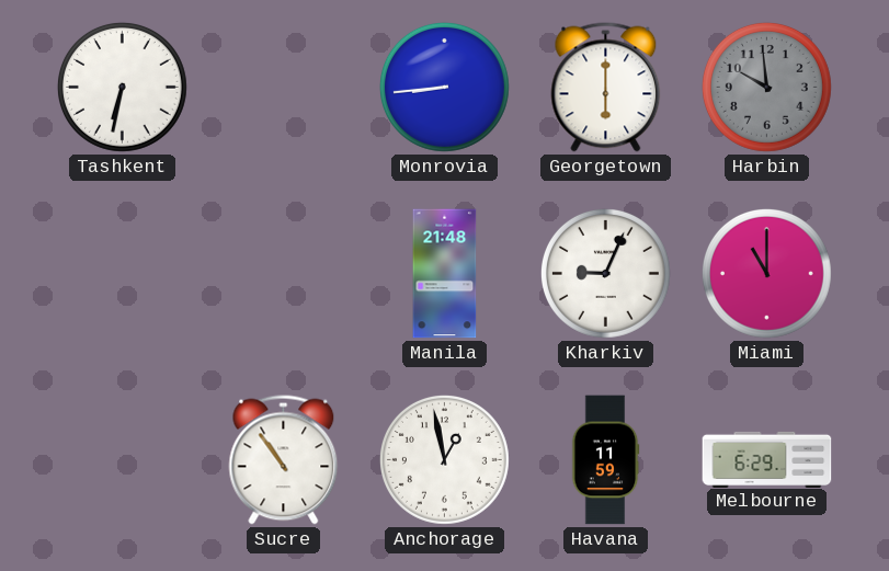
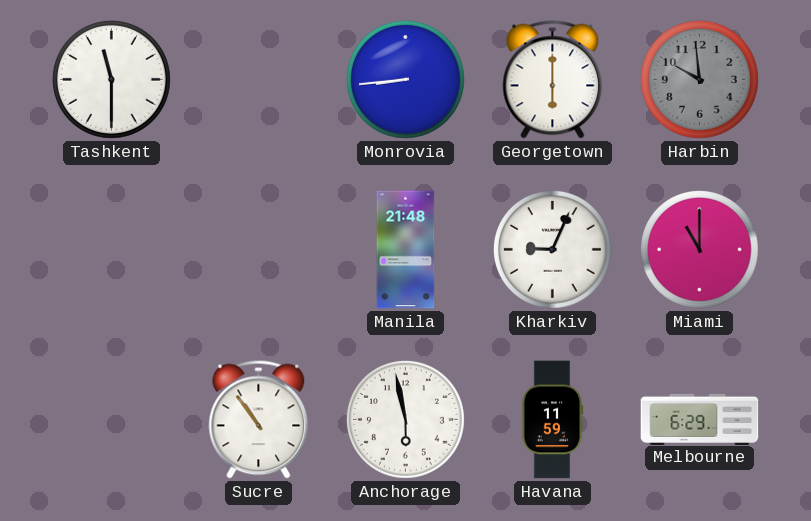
Tashkent: 6:32 -> 11:30
Anchorage: 12:58 -> 5:58
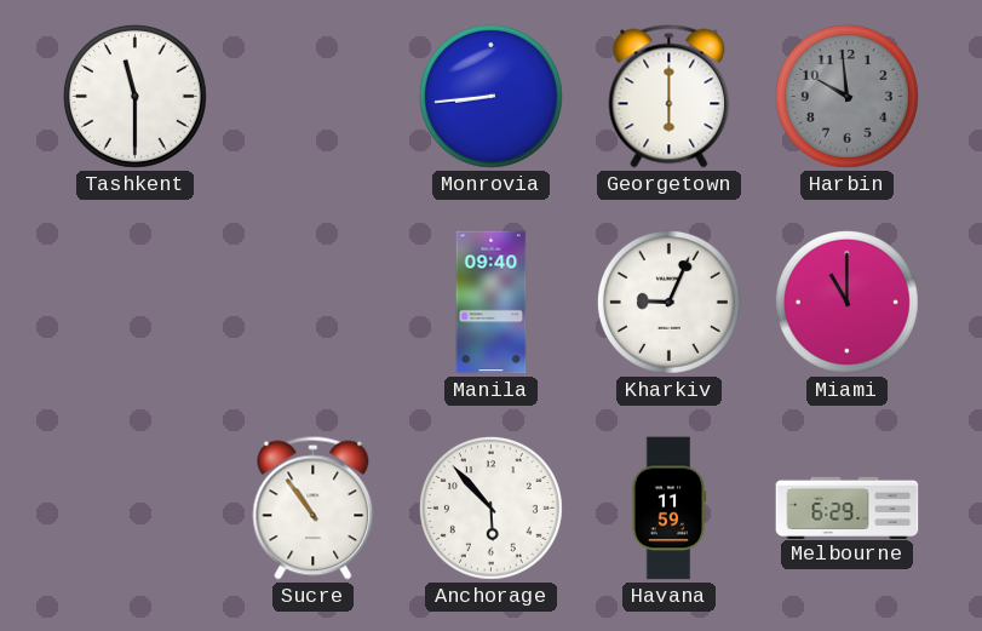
Manila: 21:48 -> 09:40
Anchorage: 5:58 -> 5:53
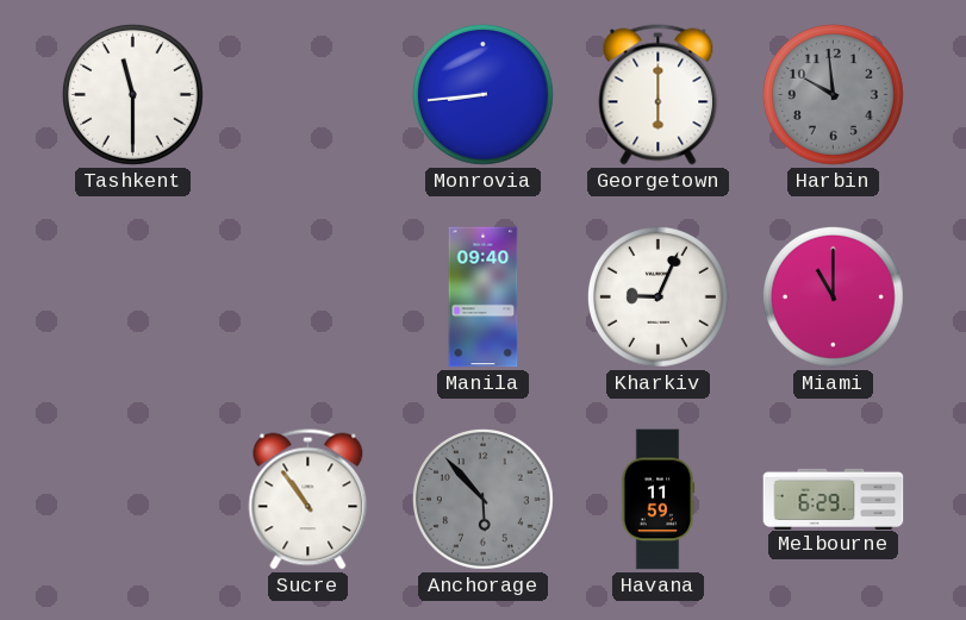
Anchorage dial: white -> grey
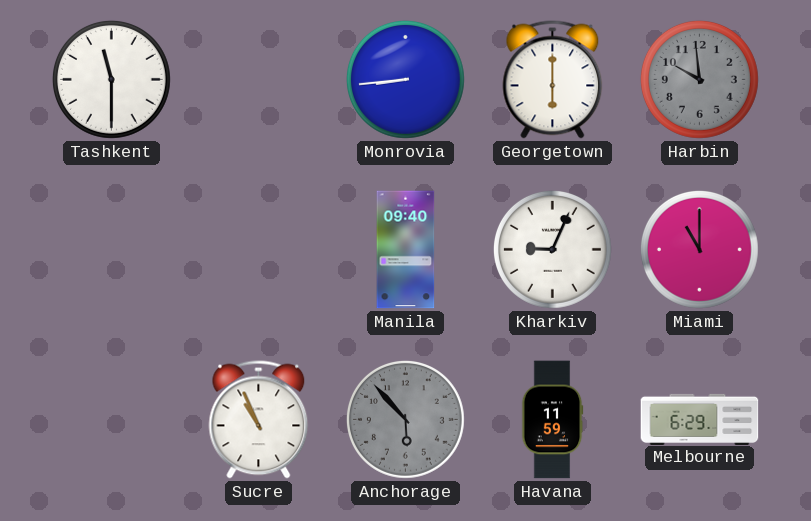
Sucre: 10:54 -> 10:56
